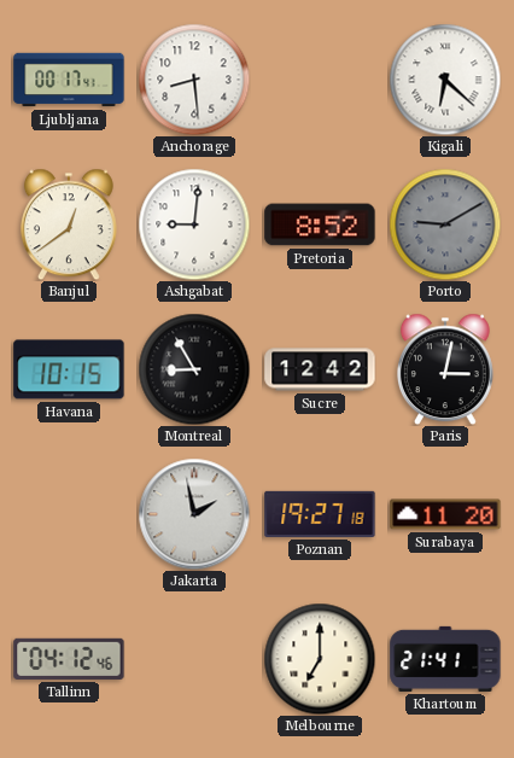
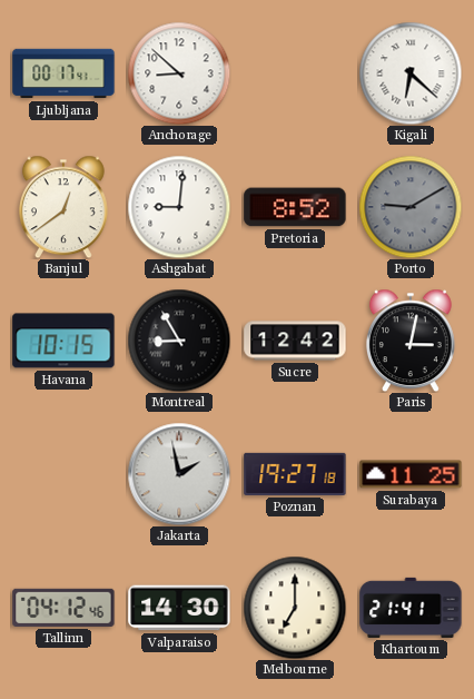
Anchorage: 8:29 -> 8:52
Surabaya: 11:20 -> 11:25
Valparaiso: none -> 14:30
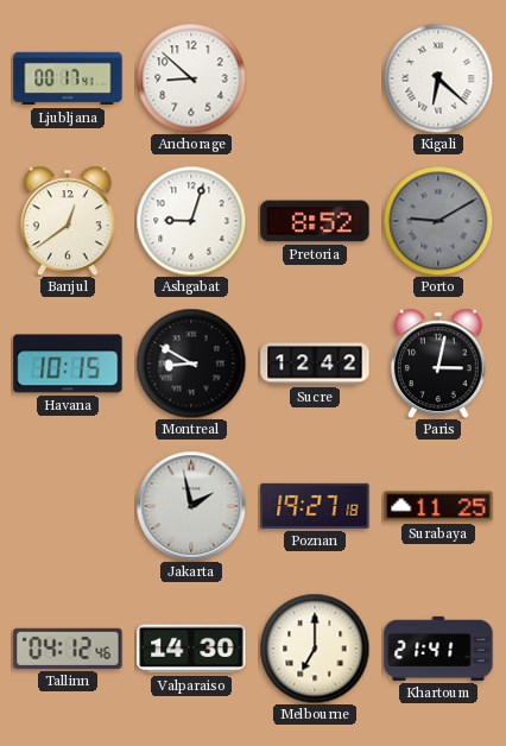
Ashgabat: 9:01 -> 9:03
Montreal: 8:55 -> 8:50
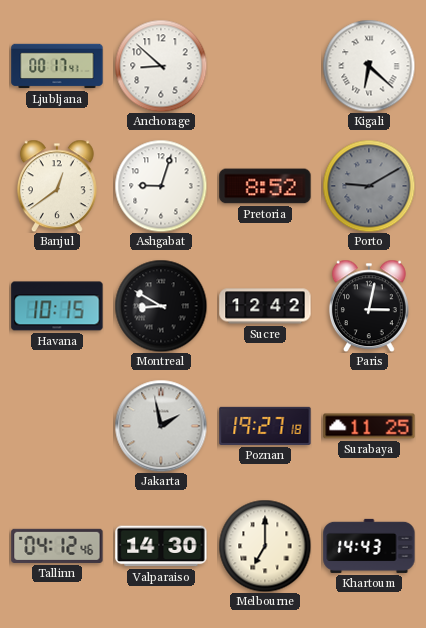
Khartoum: 21:41 -> 14:43
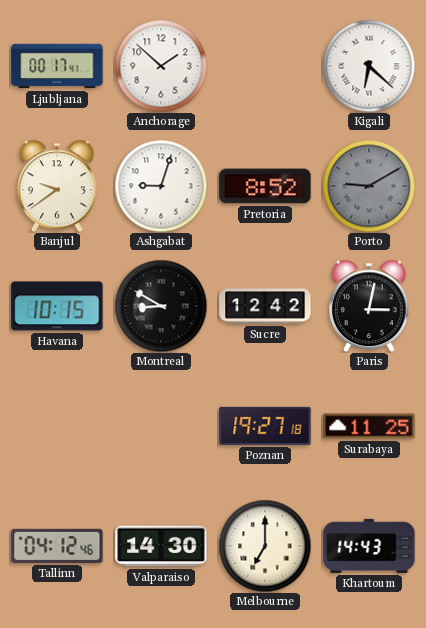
Anchorage: 8:52 -> 1:52
Banjul: 12:39 -> 9:39
Jakarta: 1:58 -> none
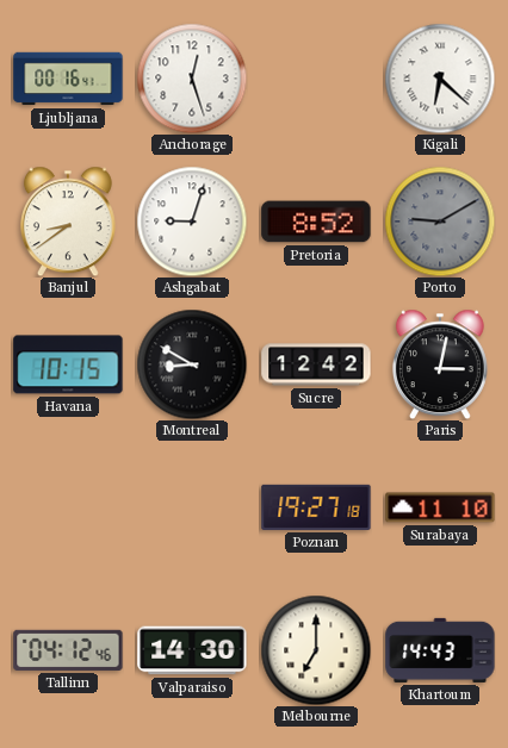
Ljubljana: 00:17 -> 00:16
Anchorage: 1:52 -> 12:27
Banjul: 9:39 -> 8:39
Surabaya: 11:25 -> 11:10
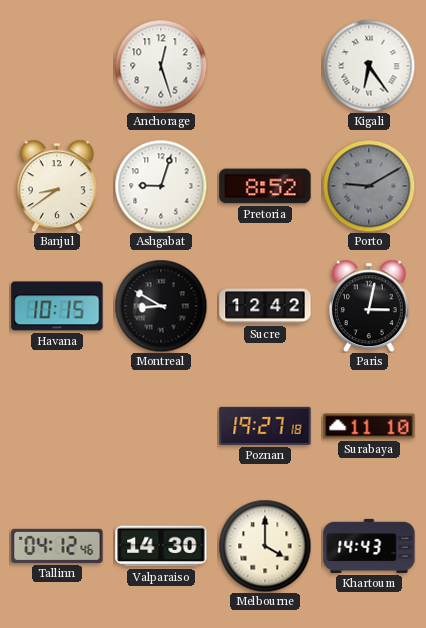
Ljubljana: 00:16 -> none
Kigali: 6:22 -> 6:24
Melbourne: 7:00 -> 4:00
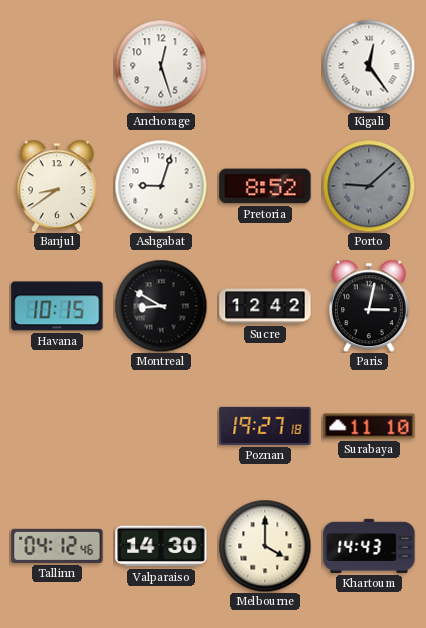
Kigali: 6:24 -> 12:24
Porto: 9:10 -> 9:08
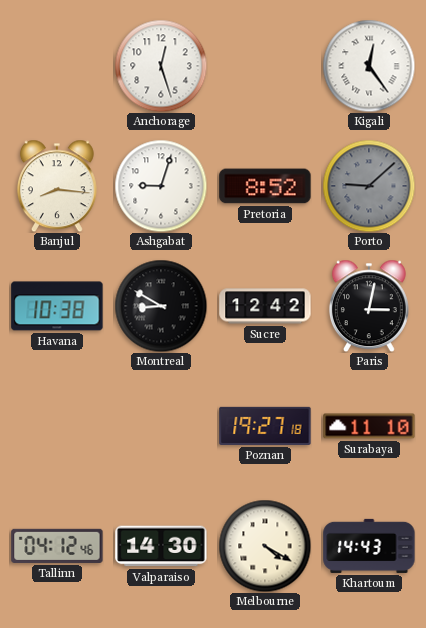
Banjul: 8:39 -> 8:16
Havana: 10:15 -> 10:38
Melbourne: 4:00 -> 4:20
